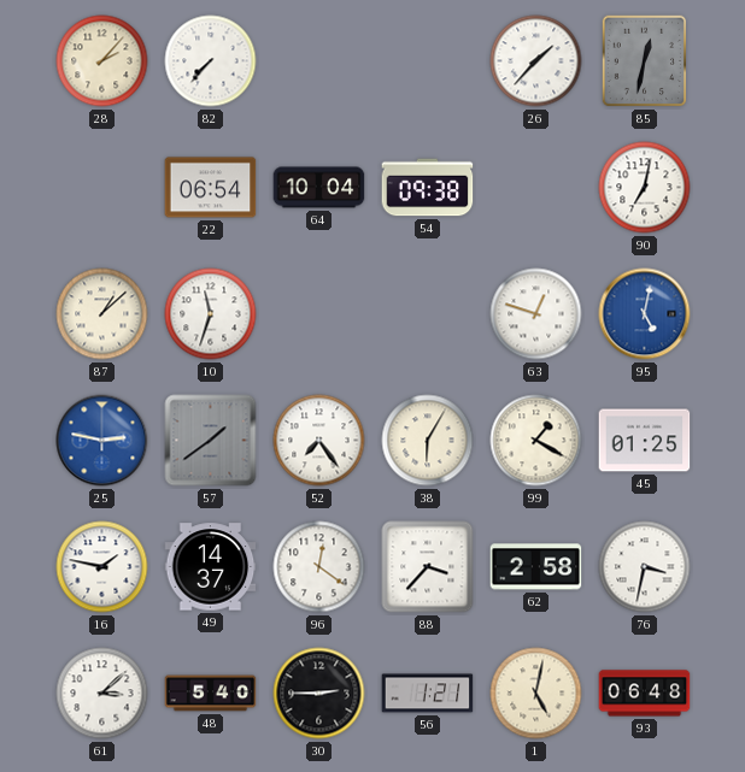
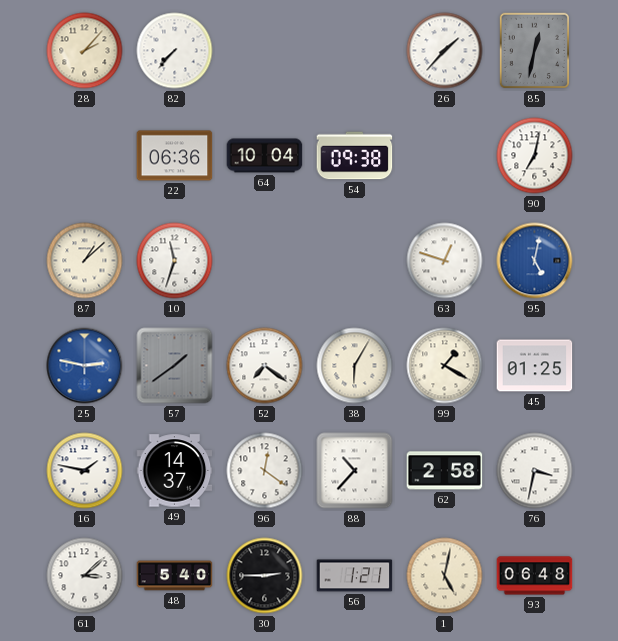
22: 06:54 -> 06:36
52: 7:24 -> 7:21
88: 3:37 -> 10:37
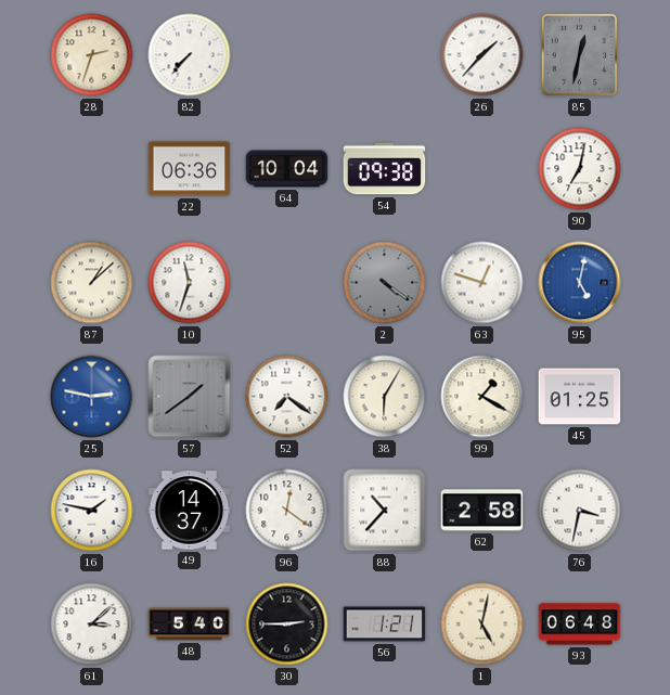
28: 2:07 -> 2:33
2: none -> 4:21
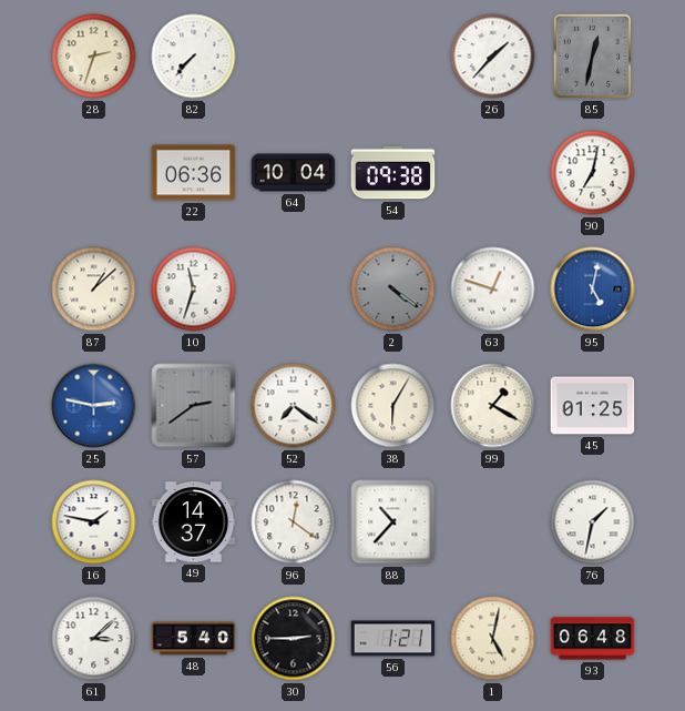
57: 1:39 -> 2:39
62: 2:58 -> none
76: 3:32 -> 1:32
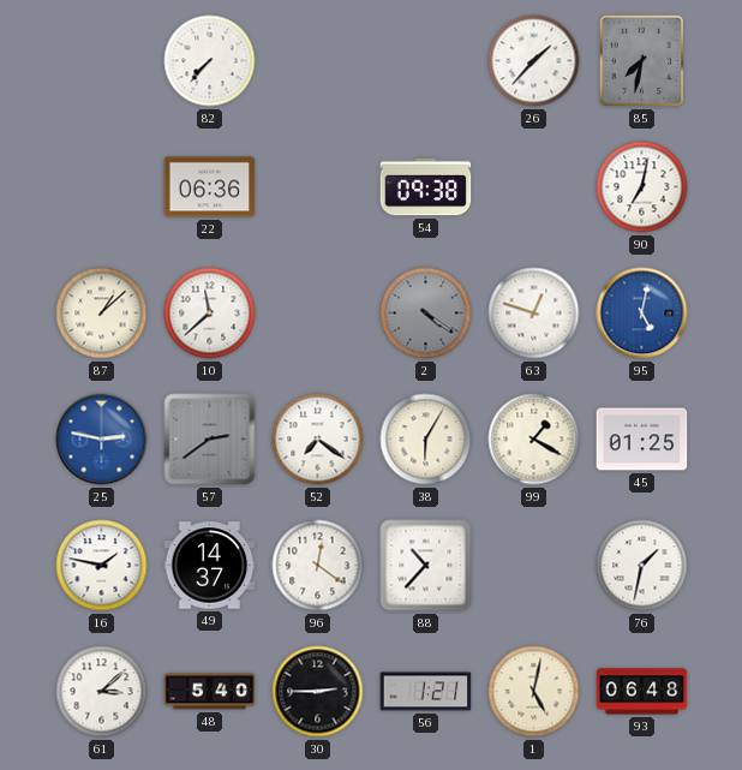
28: 2:33 -> none
85: 12:32 -> 7:32
64: 10:04 -> none
10: 11:33 -> 11:38
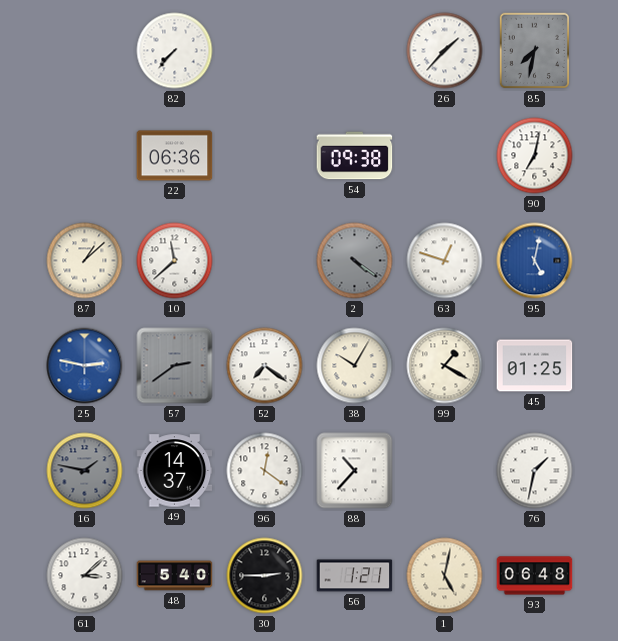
38: 6:05 -> 10:05
16 dial: white -> grey
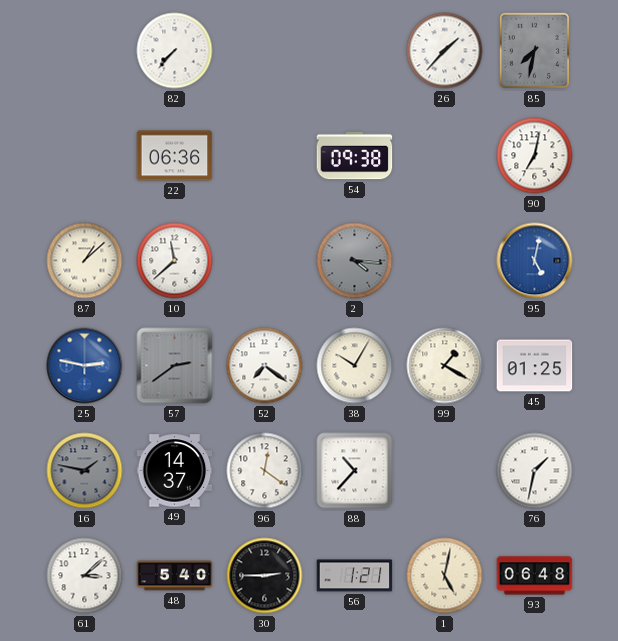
2: 4:21 -> 4:16
63: 12:48 -> none
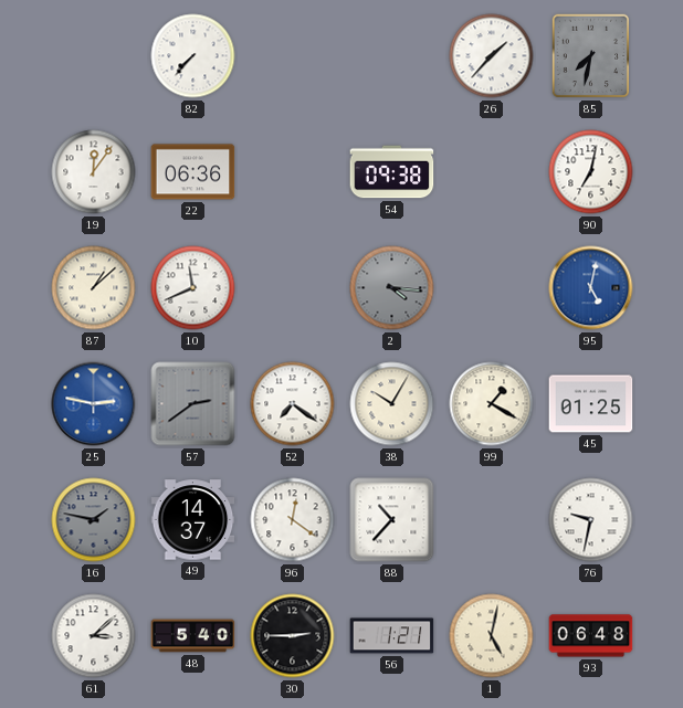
19: none -> 12:06
10: 11:38 -> 11:41
76: 1:32 -> 9:32
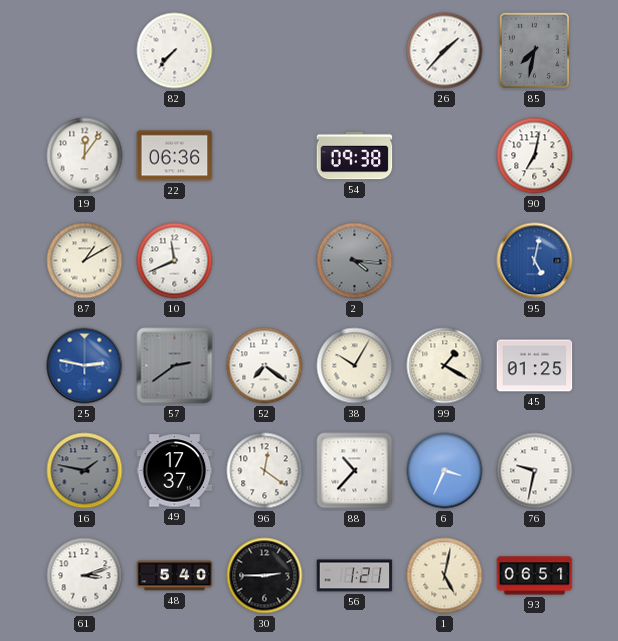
87: 1:08 -> 1:10
49: 14:37 -> 17:37
6: none -> 3:34
61: 3:08 -> 3:12
93: 06:48 -> 06:51
